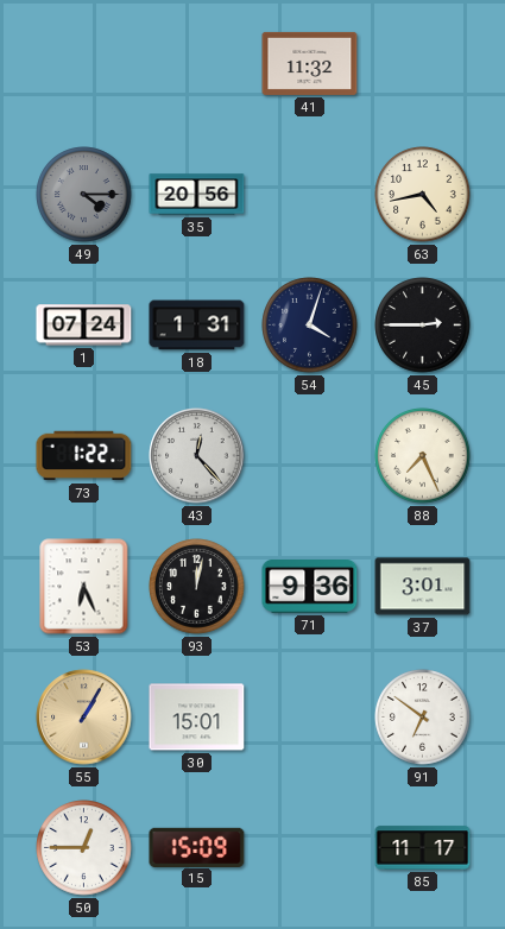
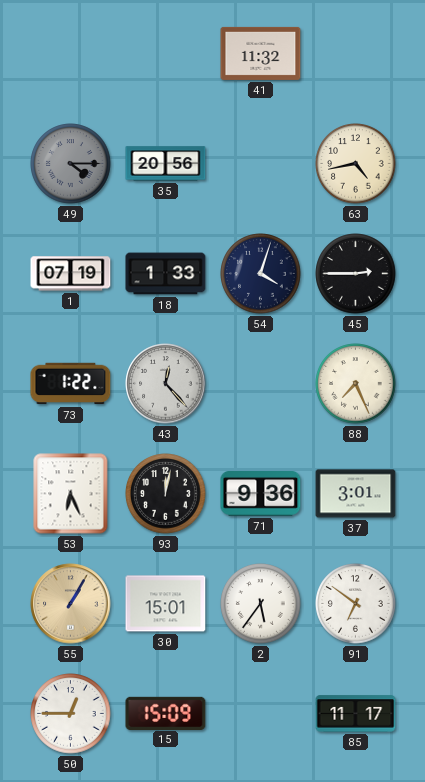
1: 07:24 -> 07:19
18: 1:31 -> 1:33
2: none -> 5:36
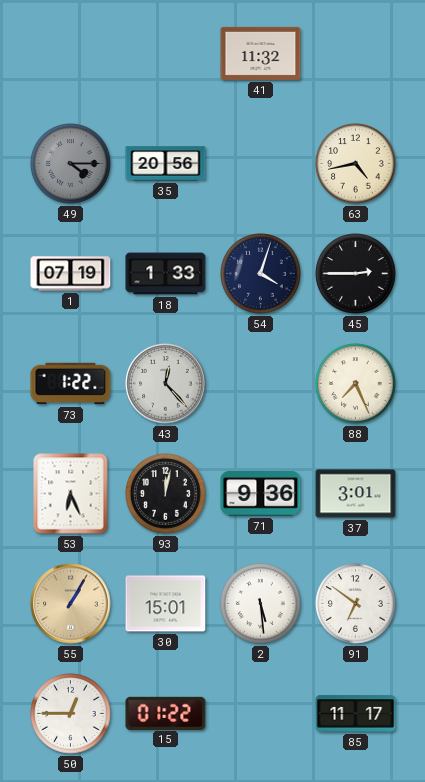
2: 5:36 -> 5:29
15: 15:09 -> 01:22
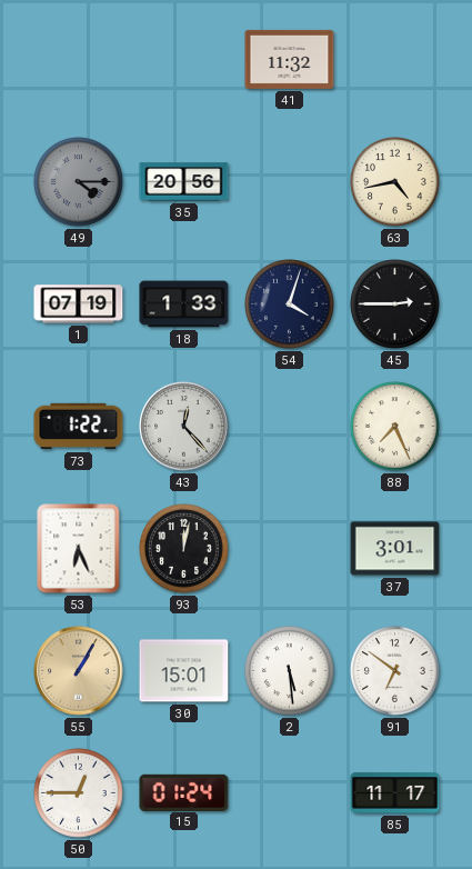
71: 9:36 -> none
15: 01:22 -> 01:24
